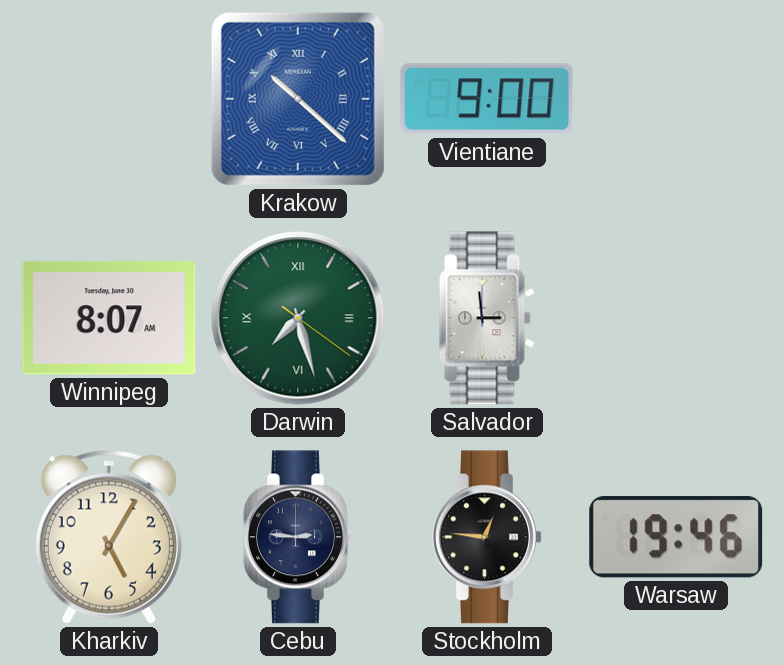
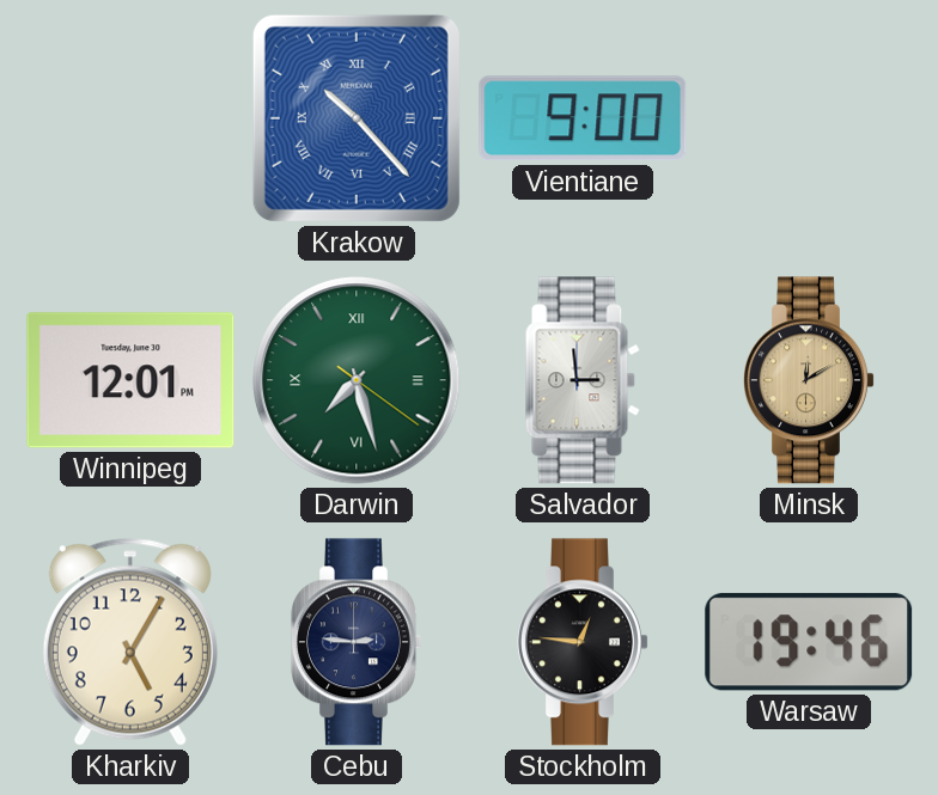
Krakow: 10:22 -> 10:23
Winnipeg: 8:07 -> 12:01
Minsk: none -> 12:10
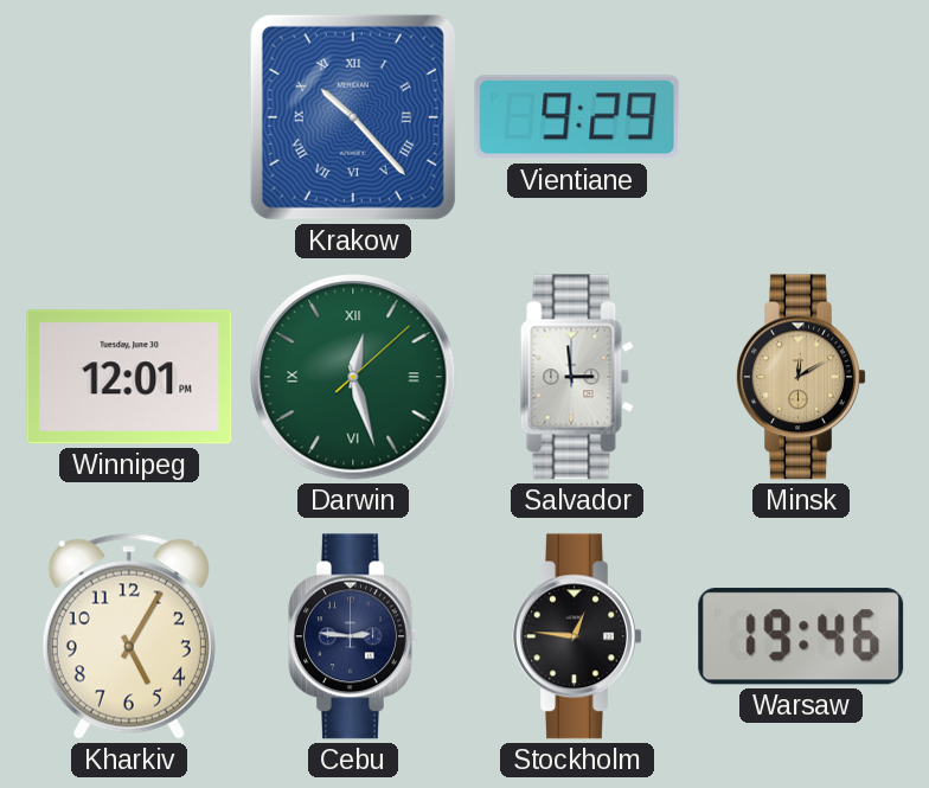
Vientiane: 9:00 -> 9:29
Darwin: 7:27 -> 12:27
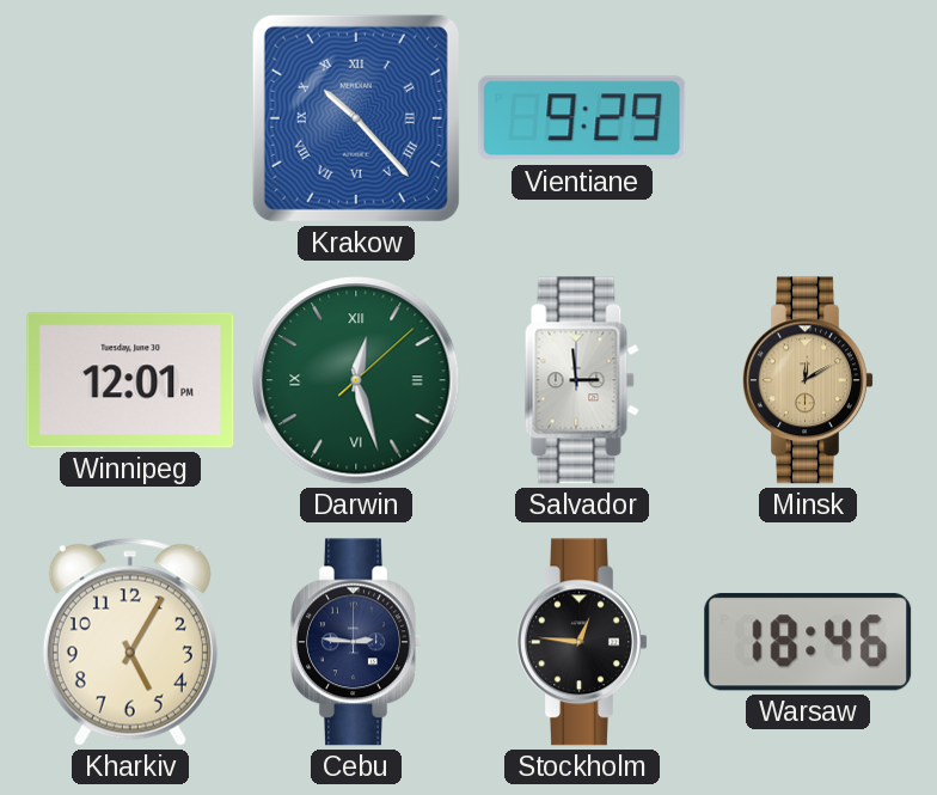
Warsaw: 19:46 -> 18:46
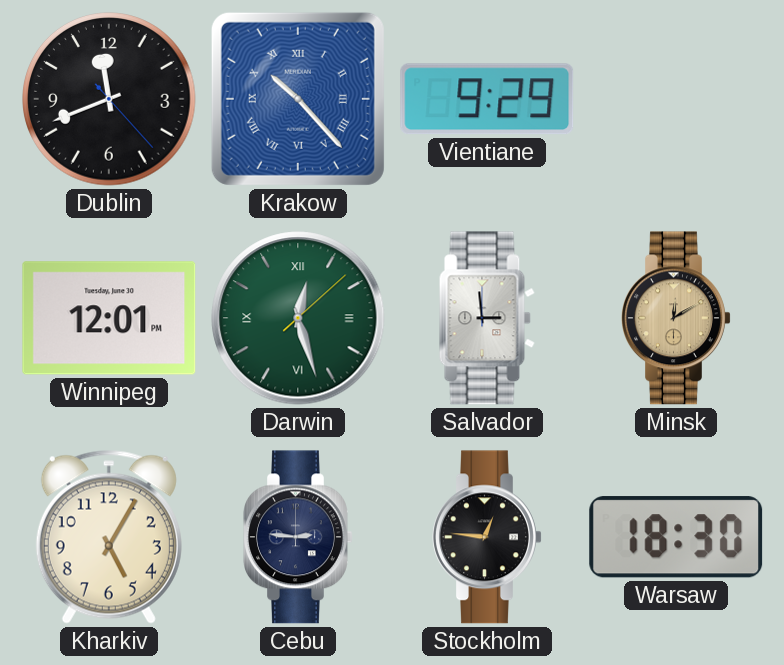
Dublin: none -> 11:41
Warsaw: 18:46 -> 18:30
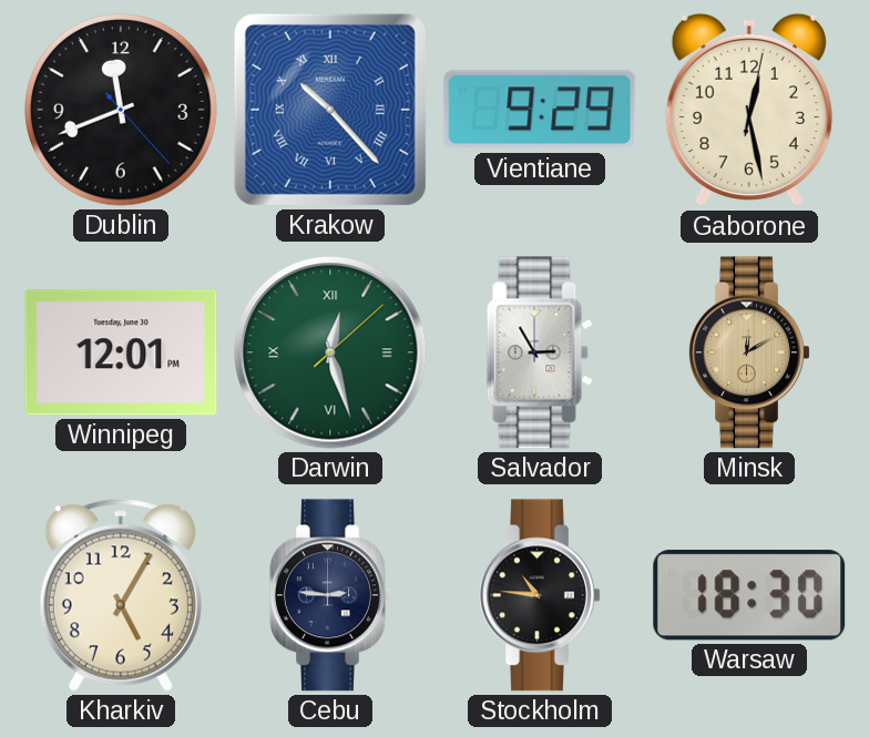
Gaborone: none -> 12:28
Salvador: 2:59 -> 2:55
Stockholm: 12:46 -> 10:46
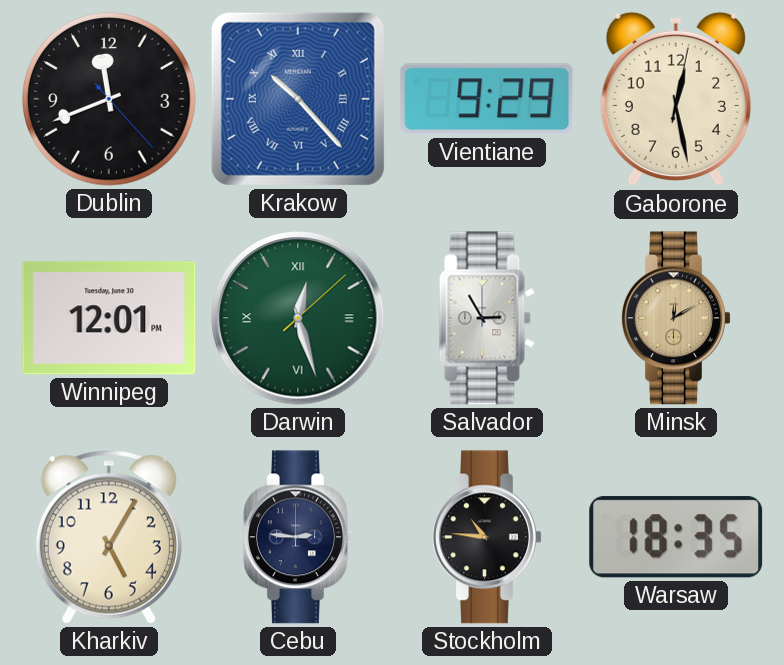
Warsaw: 18:30 -> 18:35
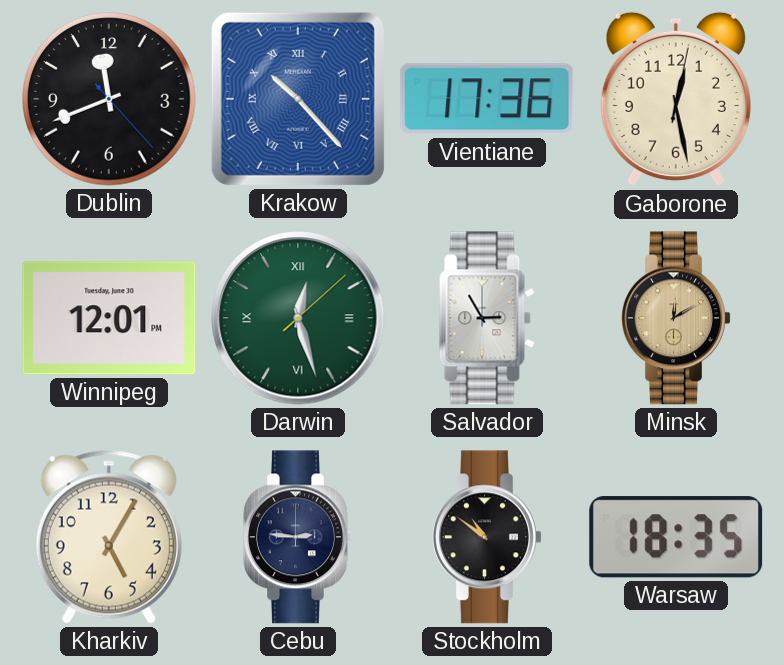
Vientiane: 9:29 -> 17:36
Stockholm: 10:46 -> 10:51
